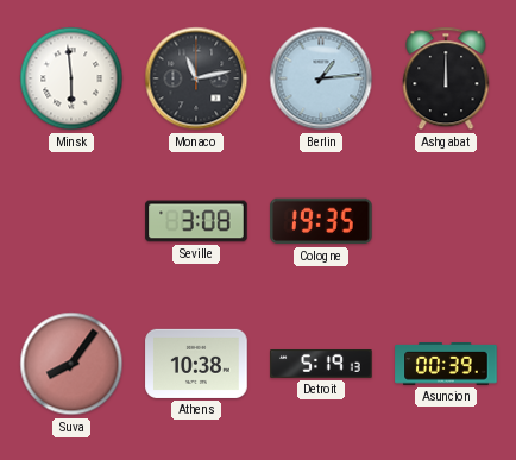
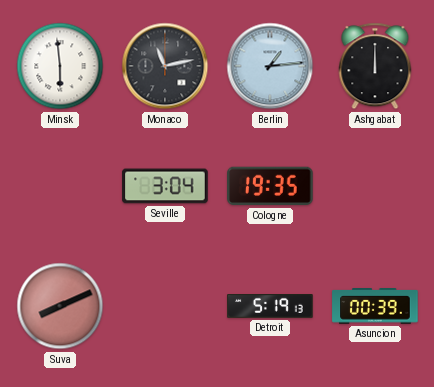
Seville: 3:08 -> 3:04
Suva: 8:06 -> 8:11
Athens: 10:38 -> none
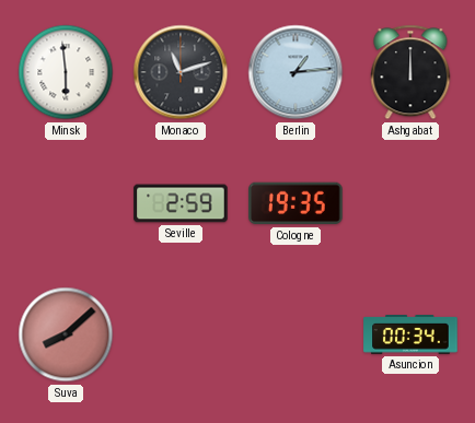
Monaco: 11:13 -> 11:12
Seville: 3:04 -> 2:59
Suva: 8:11 -> 8:08
Detroit: 5:19 -> none
Asuncion: 00:39 -> 00:34
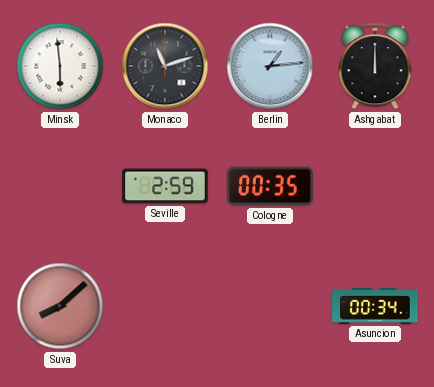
Cologne: 19:35 -> 00:35
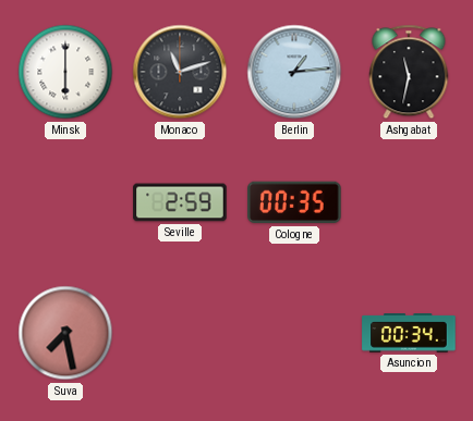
Minsk: 5:59 -> 6:00
Ashgabat: 12:00 -> 11:32
Suva: 8:08 -> 7:28
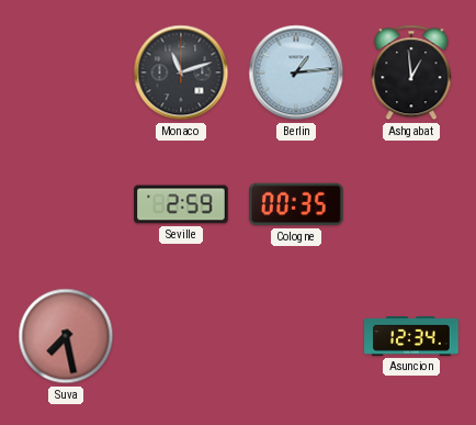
Minsk: 6:00 -> none
Ashgabat: 11:32 -> 12:59
Asuncion: 00:34 -> 12:34
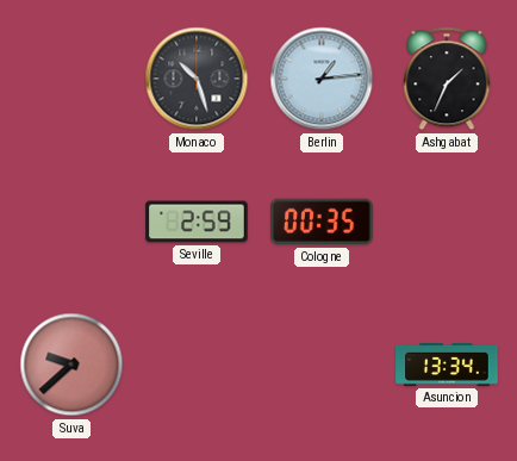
Monaco: 11:12 -> 10:27
Ashgabat: 12:59 -> 1:34
Suva: 7:28 -> 9:38
Asuncion: 12:34 -> 13:34
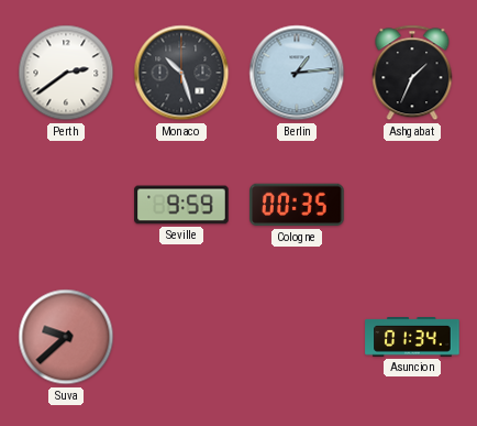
Perth: none -> 2:39
Seville: 2:59 -> 9:59
Asuncion: 13:34 -> 01:34
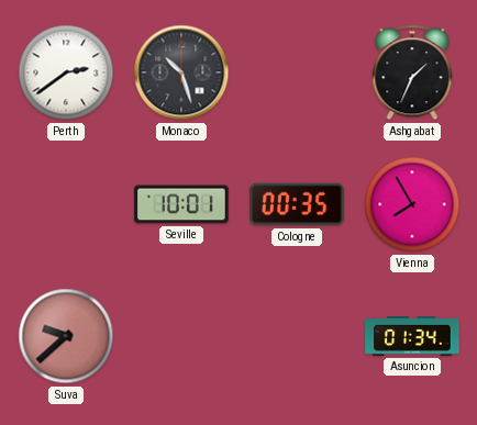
Berlin: 1:14 -> none
Seville: 9:59 -> 10:01
Vienna: none -> 7:55
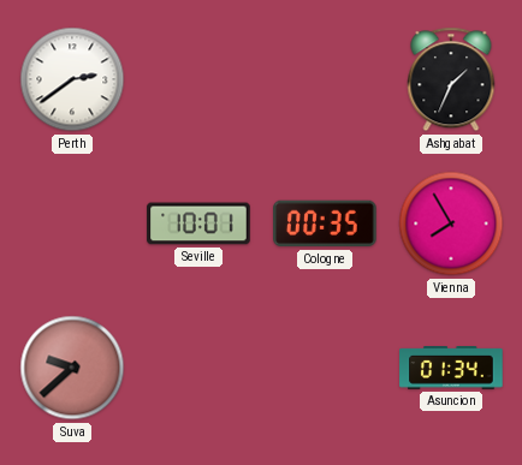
Monaco: 10:27 -> none
